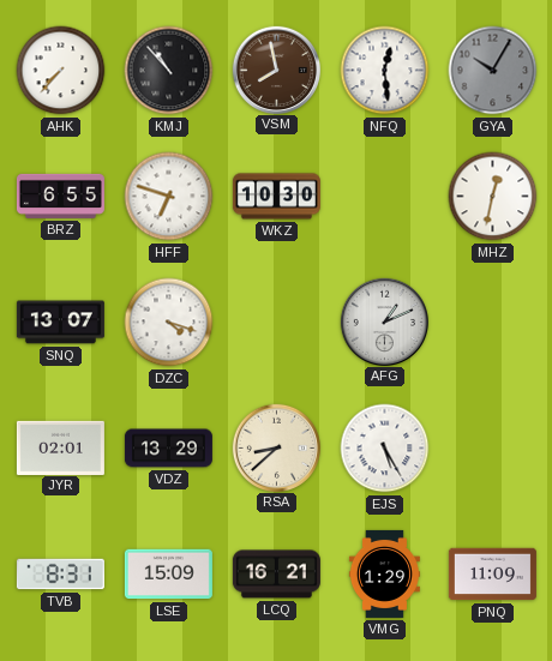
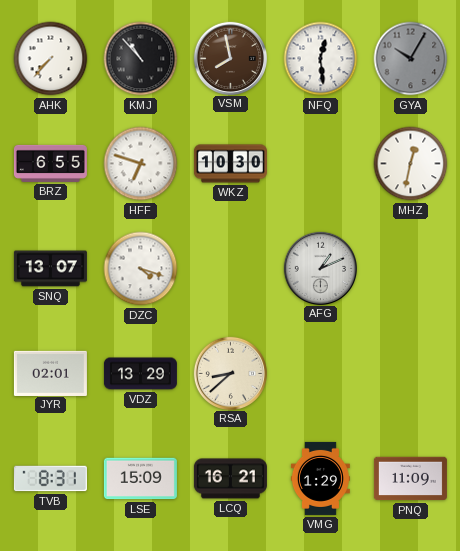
EJS: 5:25 -> none
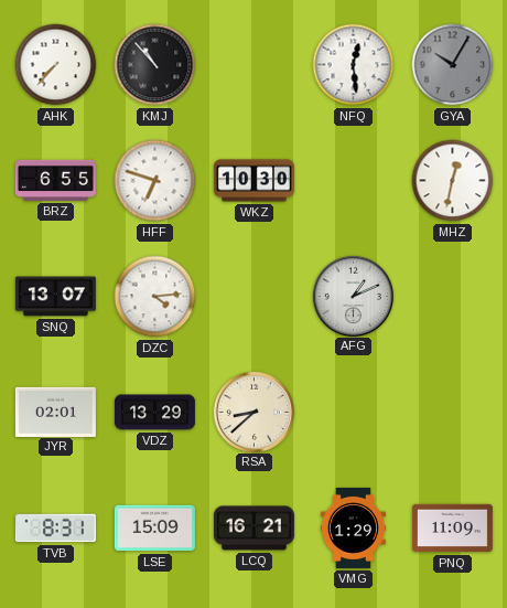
VSM: 7:58 -> none
DZC: 4:18 -> 4:14
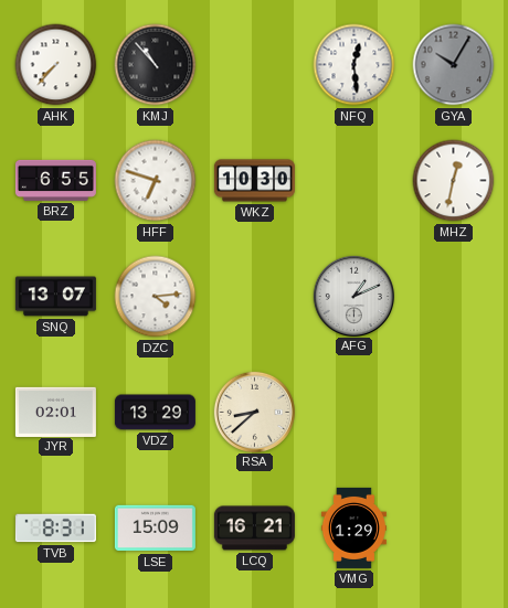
PNQ: 11:09 -> none
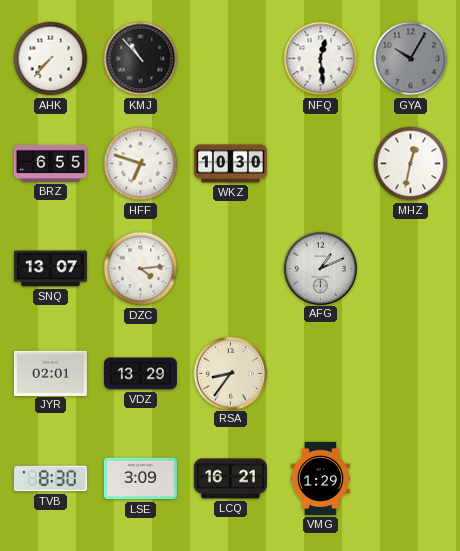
RSA: 8:38 -> 8:36
TVB: 8:31 -> 8:30
LSE: 15:09 -> 3:09
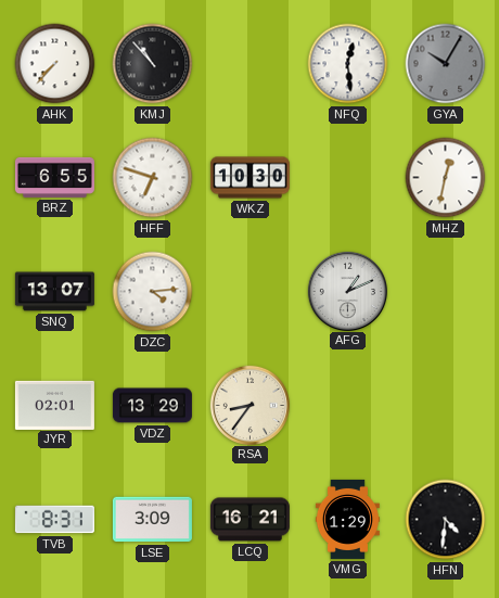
TVB: 8:30 -> 8:31
HFN: none -> 4:31
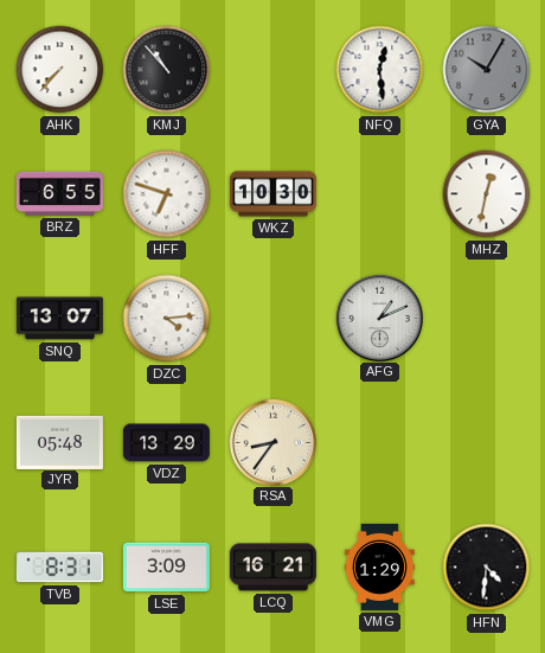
JYR: 02:01 -> 05:48
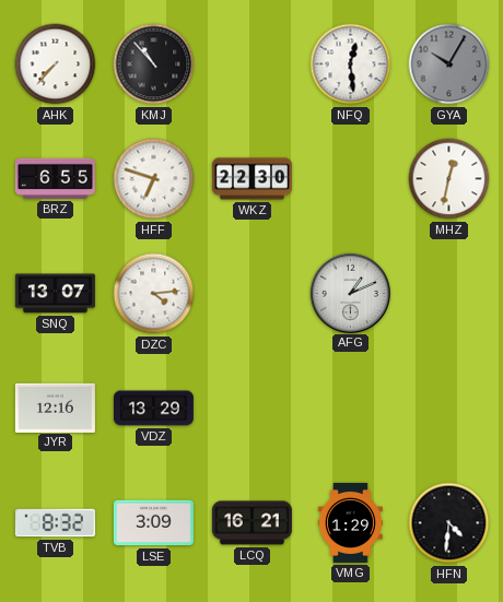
WKZ: 10:30 -> 22:30
JYR: 05:48 -> 12:16
RSA: 8:36 -> none
TVB: 8:31 -> 8:32
